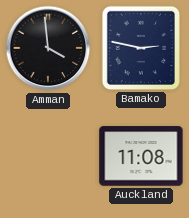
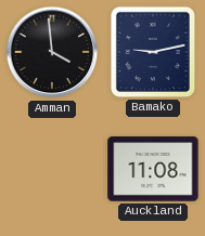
Bamako: 2:47 -> 9:13
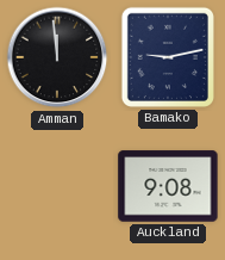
Amman: 3:59 -> 11:59
Auckland: 11:08 -> 9:08
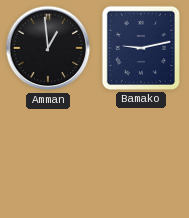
Amman: 11:59 -> 12:59
Auckland: 9:08 -> none
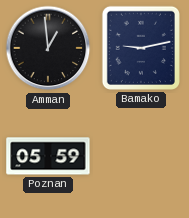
Poznan: none -> 05:59
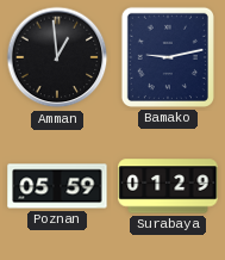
Surabaya: none -> 01:29
